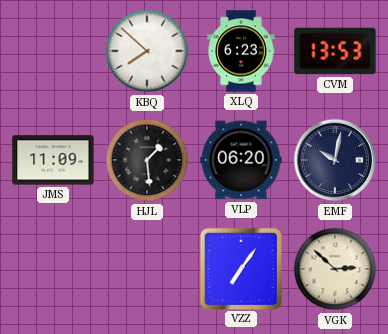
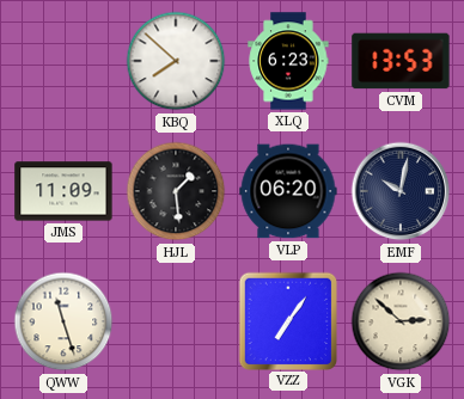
QWW: none -> 11:27
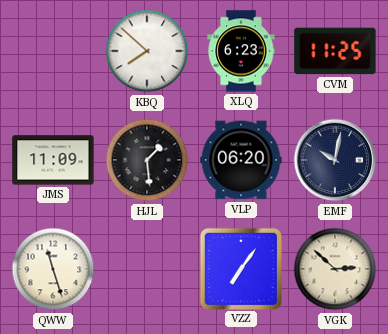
CVM: 13:53 -> 11:25
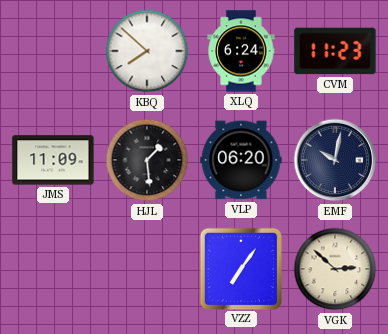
XLQ: 6:23 -> 6:24
CVM: 11:25 -> 11:23
QWW: 11:27 -> none
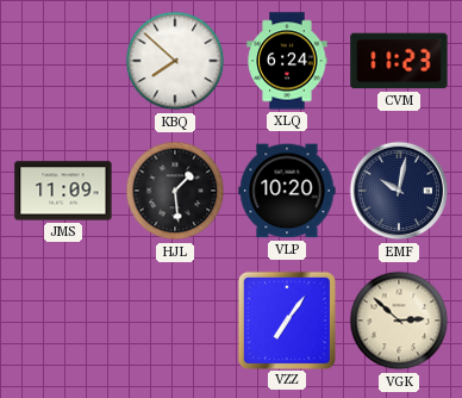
VLP: 06:20 -> 10:20
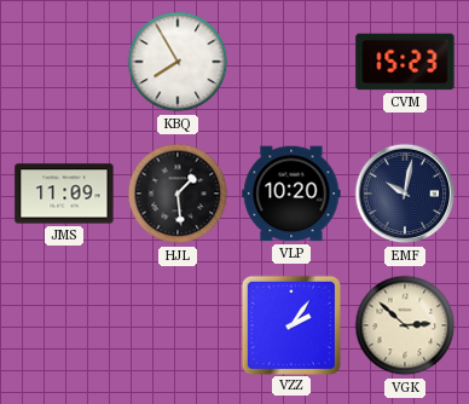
KBQ: 7:52 -> 7:55
XLQ: 6:24 -> none
CVM: 11:23 -> 15:23
VZZ: 7:06 -> 2:06
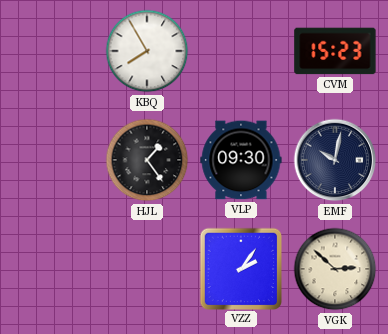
JMS: 11:09 -> none
HJL: 1:29 -> 1:24
VLP: 10:20 -> 09:30
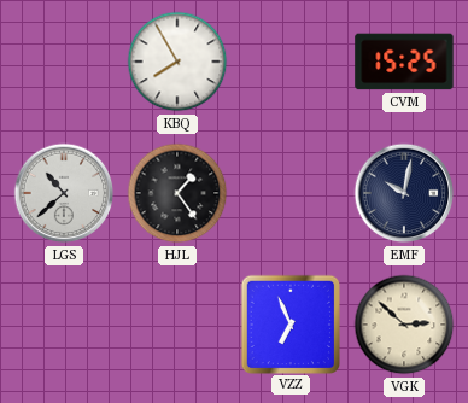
CVM: 15:23 -> 15:25
LGS: none -> 10:38
VLP: 09:30 -> none
VZZ: 2:06 -> 6:56
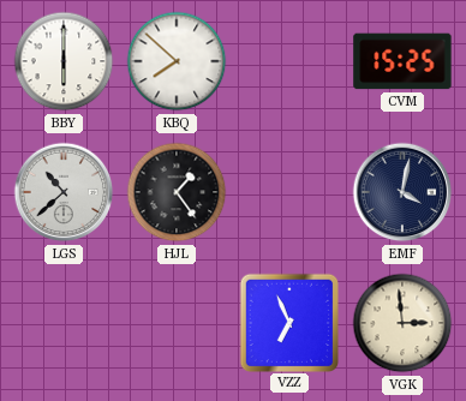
BBY: none -> 6:00
KBQ: 7:55 -> 7:52
EMF: 10:02 -> 4:02
VGK: 2:52 -> 2:59
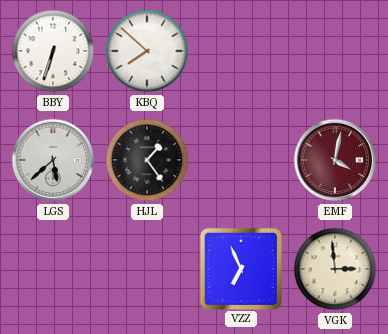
BBY: 6:00 -> 6:33
CVM: 15:25 -> none
LGS: 10:38 -> 5:38
EMF dial: navy -> burgundy
